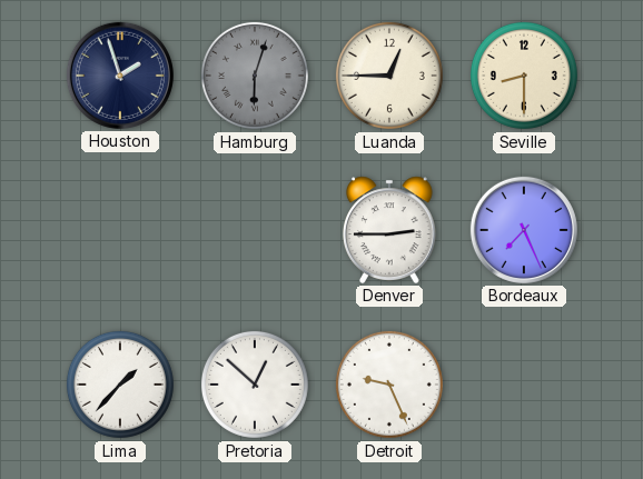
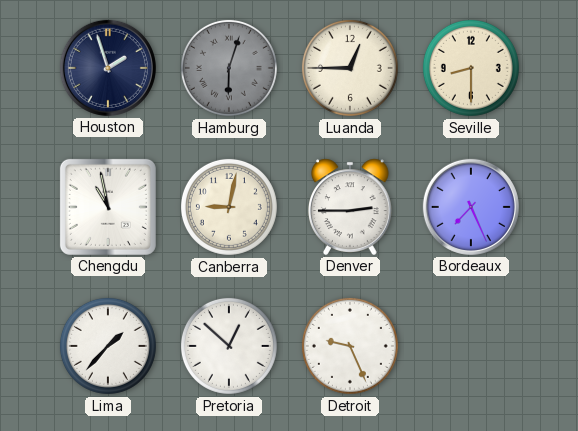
Chengdu: none -> 10:58
Canberra: none -> 9:02
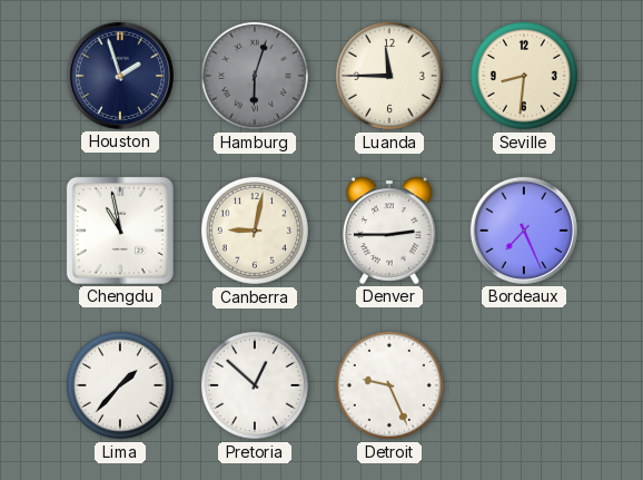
Luanda: 12:45 -> 11:45
Seville: 8:30 -> 8:31
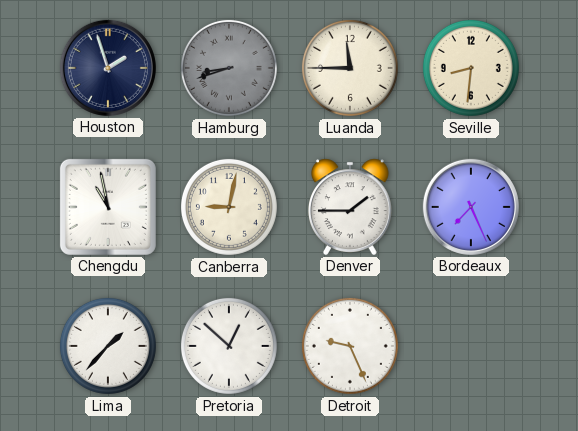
Hamburg: 6:03 -> 8:42
Denver: 2:45 -> 1:45
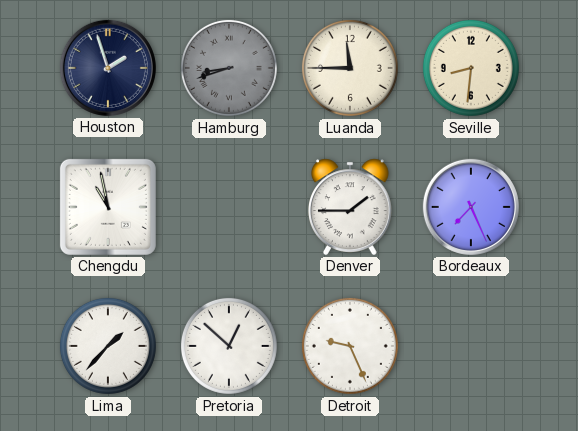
Canberra: 9:02 -> none
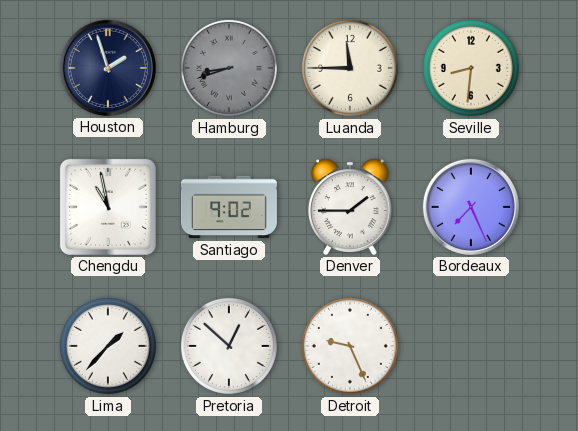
Santiago: none -> 9:02
